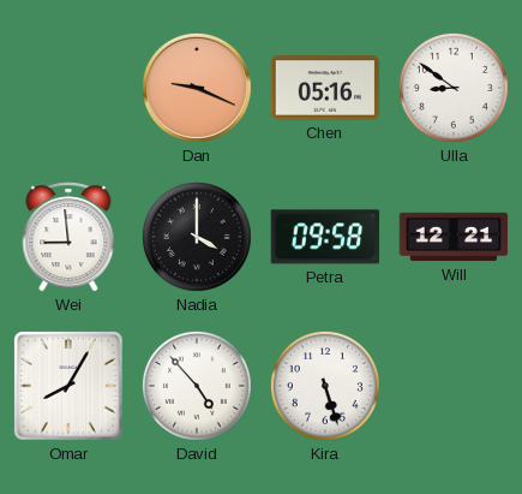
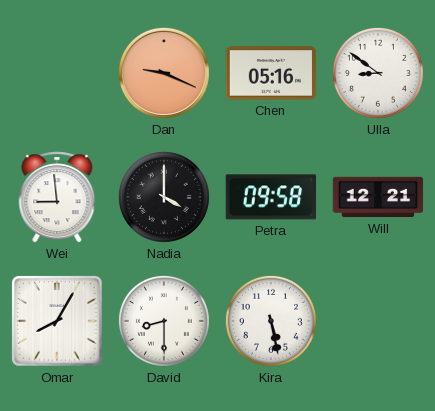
David: 4:53 -> 8:30
Kira: 5:27 -> 5:28
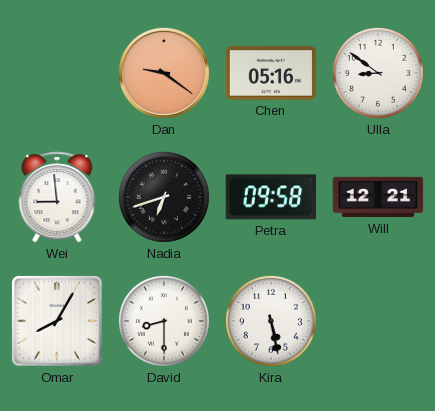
Dan: 9:19 -> 9:21
Nadia: 4:00 -> 6:42
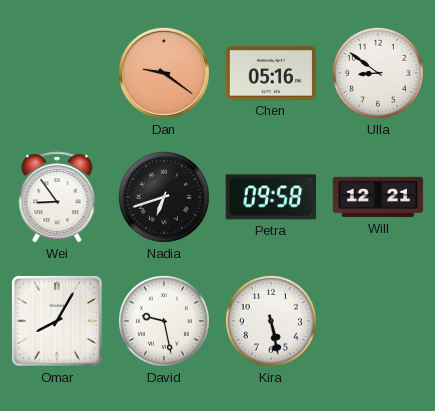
Wei: 8:59 -> 8:54
David: 8:30 -> 9:28
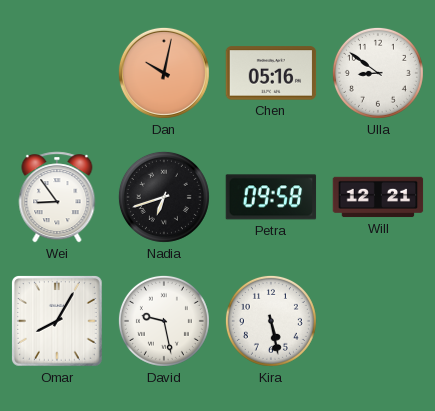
Dan: 9:21 -> 10:02
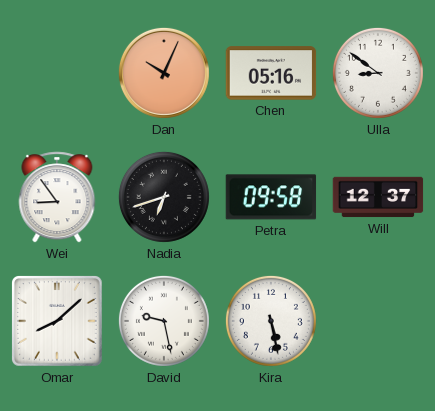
Dan: 10:02 -> 10:04
Will: 12:21 -> 12:37
Omar: 8:05 -> 8:08
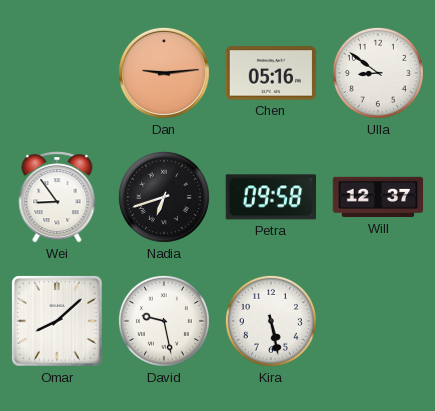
Dan: 10:04 -> 9:14
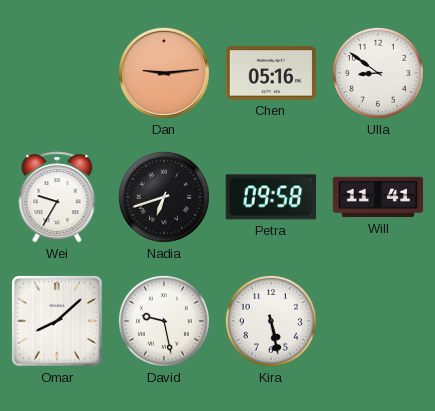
Wei: 8:54 -> 9:35
Will: 12:37 -> 11:41
